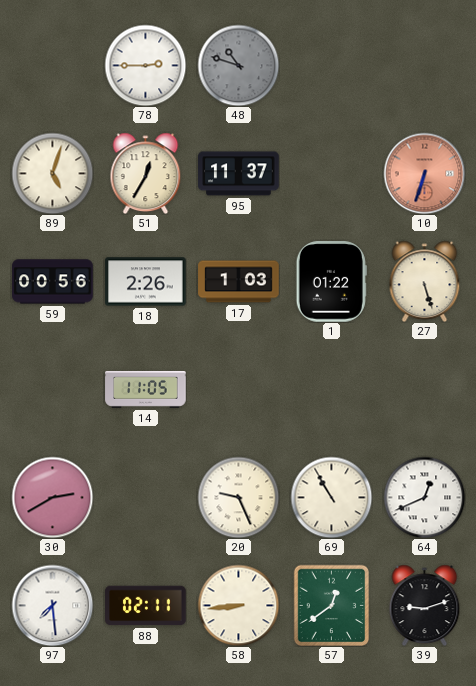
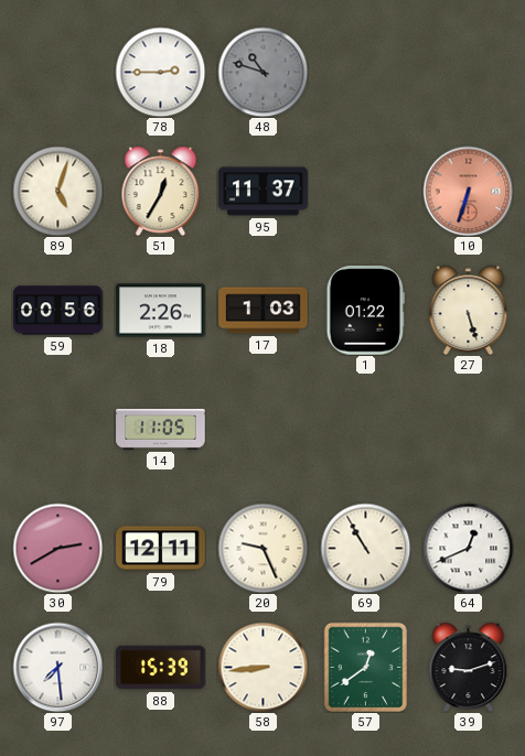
79: none -> 12:11
88: 02:11 -> 15:39
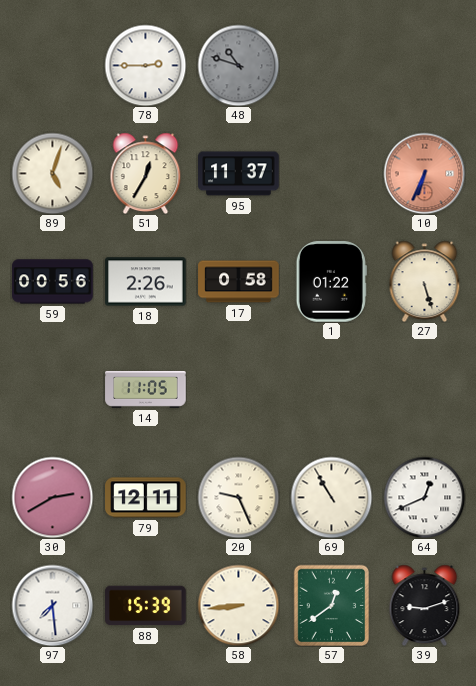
10: 6:33 -> 6:34
17: 1:03 -> 0:58
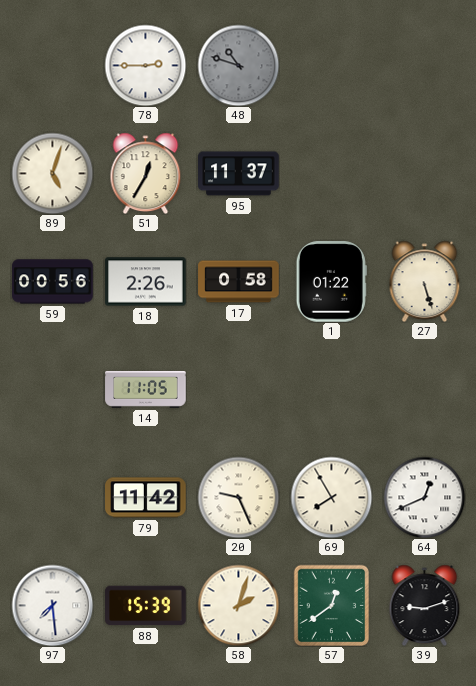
10: 6:34 -> none
30: 2:40 -> none
79: 12:11 -> 11:42
69: 10:55 -> 7:55
58: 8:44 -> 2:03
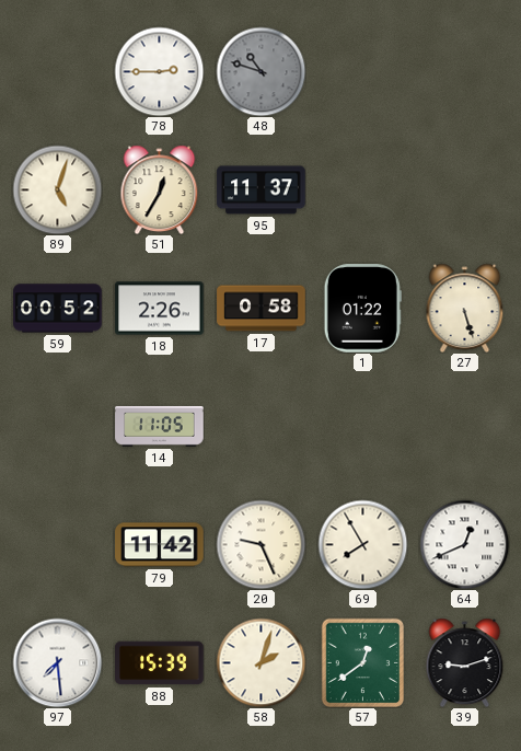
59: 00:56 -> 00:52
